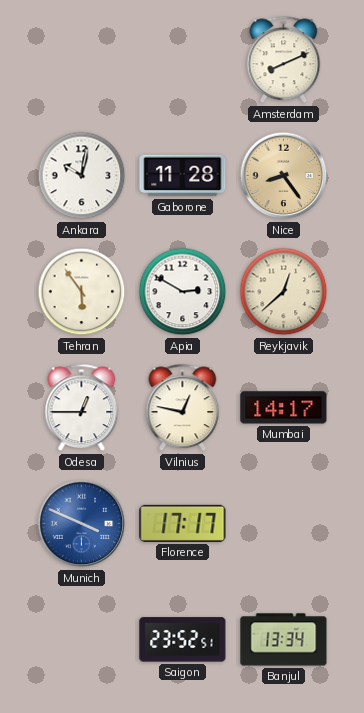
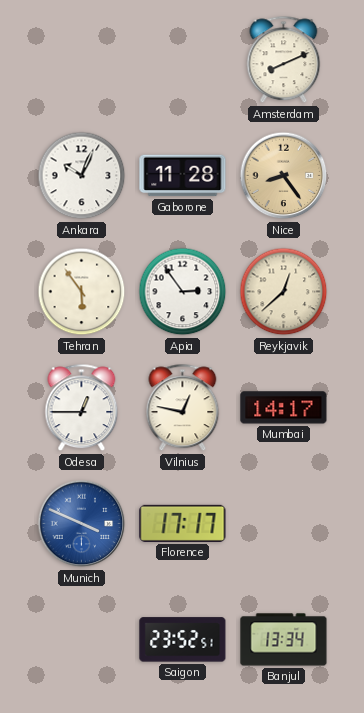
Ankara: 10:02 -> 10:04
Apia: 2:50 -> 2:54
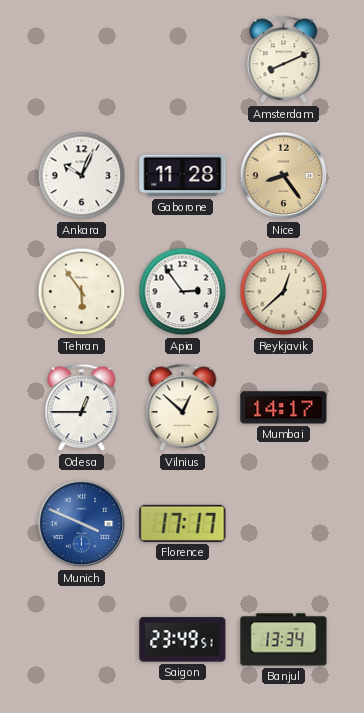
Vilnius: 12:47 -> 12:52
Saigon: 23:52 -> 23:49
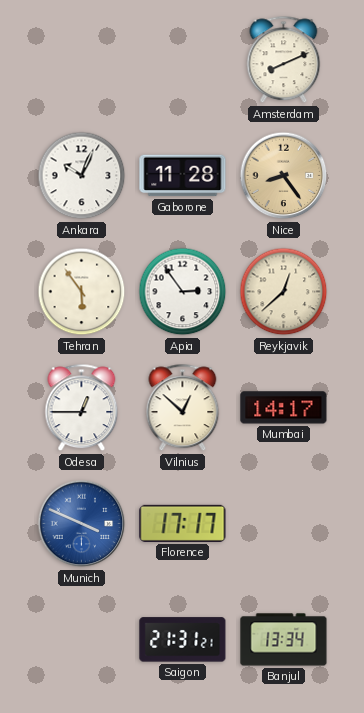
Saigon: 23:49 -> 21:31
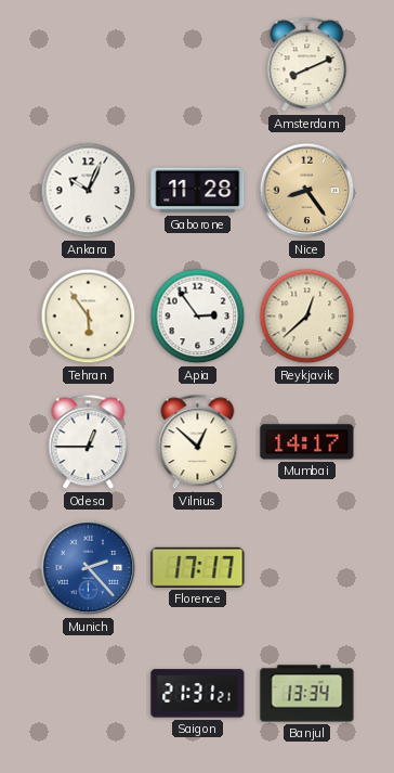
Munich: 3:49 -> 2:23
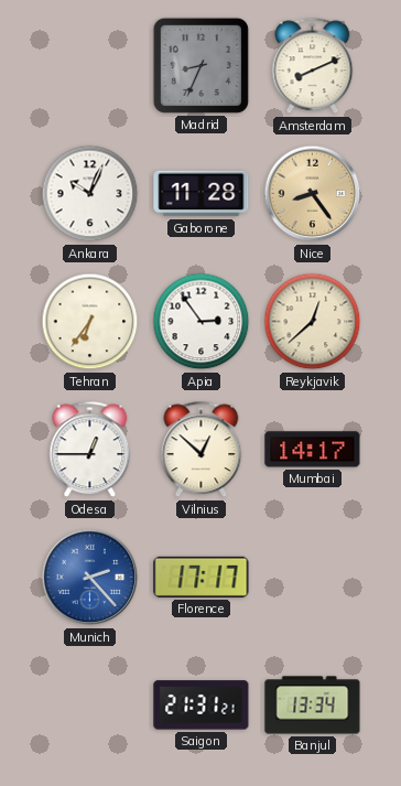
Madrid: none -> 8:34
Tehran: 5:54 -> 6:36
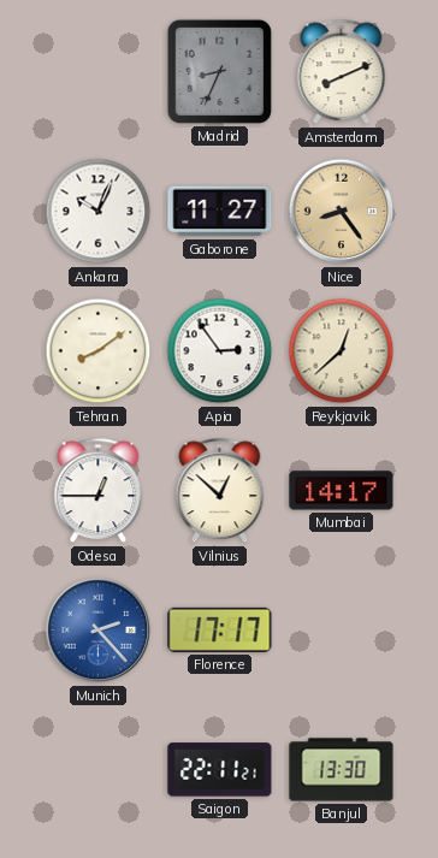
Gaborone: 11:28 -> 11:27
Tehran: 6:36 -> 8:09
Saigon: 21:31 -> 22:11
Banjul: 13:34 -> 13:30
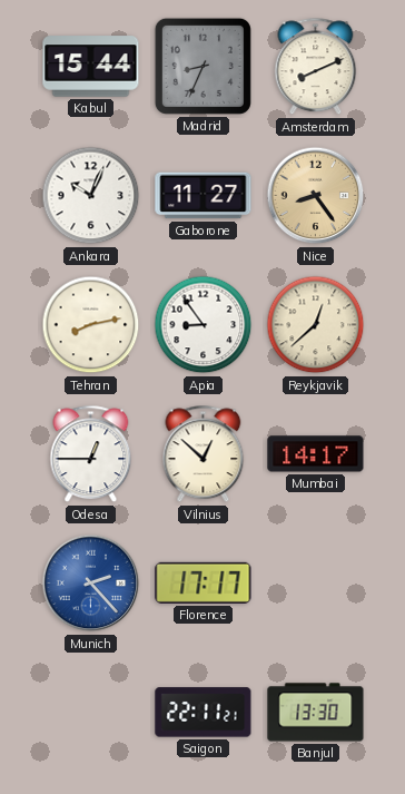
Kabul: none -> 15:44
Tehran: 8:09 -> 8:13
Apia: 2:54 -> 8:54
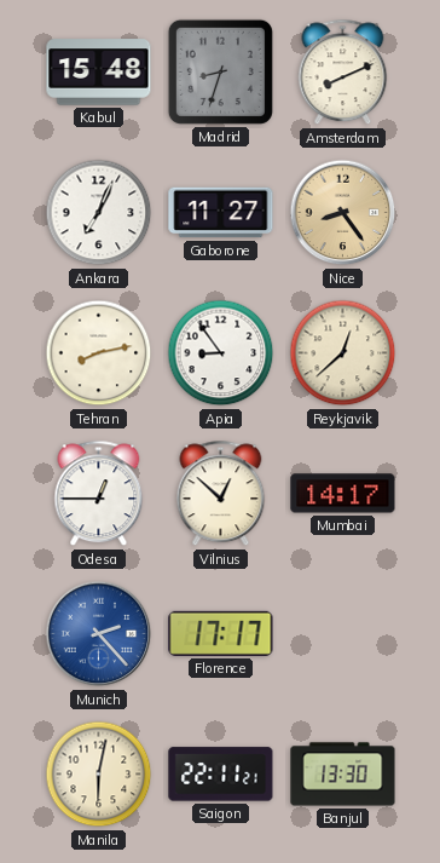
Kabul: 15:44 -> 15:48
Madrid: 8:34 -> 8:33
Ankara: 10:04 -> 7:04
Manila: none -> 6:02
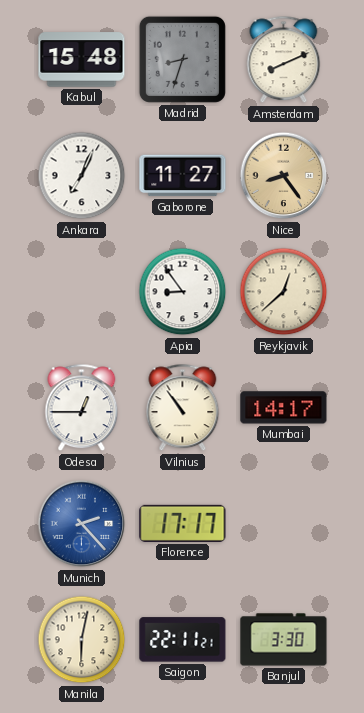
Tehran: 8:13 -> none
Vilnius: 12:52 -> 10:54
Banjul: 13:30 -> 3:30
